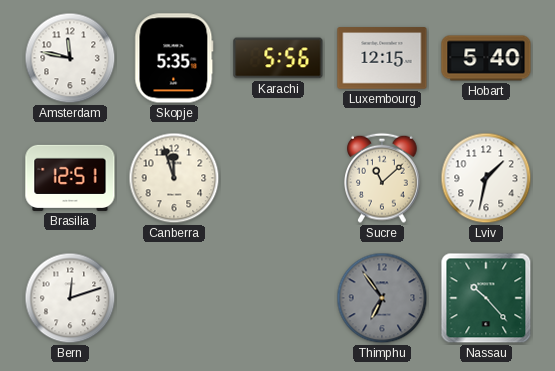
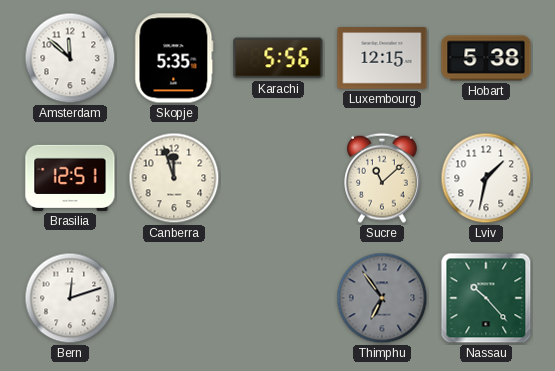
Amsterdam: 11:47 -> 11:52
Hobart: 5:40 -> 5:38
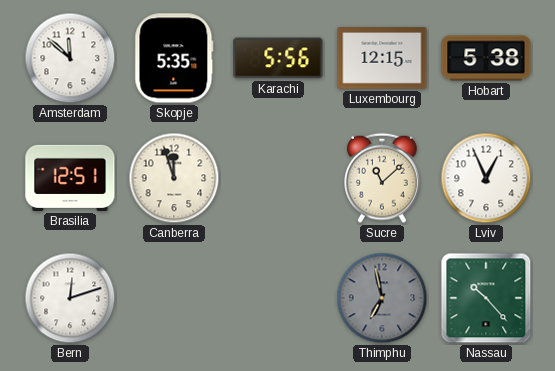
Lviv: 1:32 -> 12:56
Thimphu: 6:54 -> 6:58
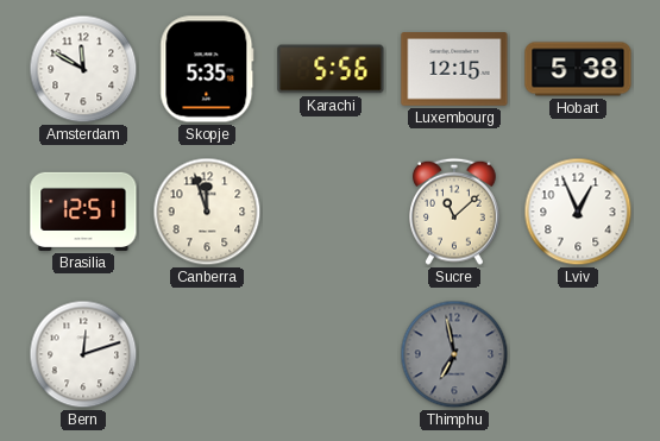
Amsterdam: 11:52 -> 11:50
Nassau: 10:23 -> none
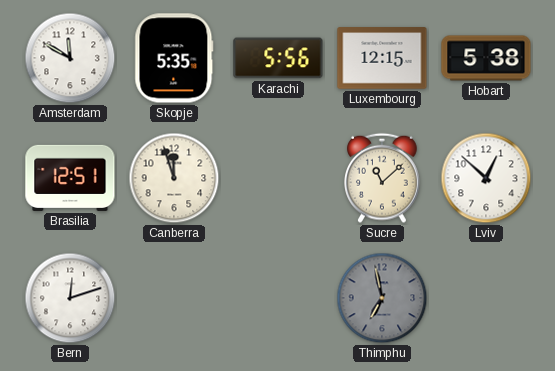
Lviv: 12:56 -> 12:52
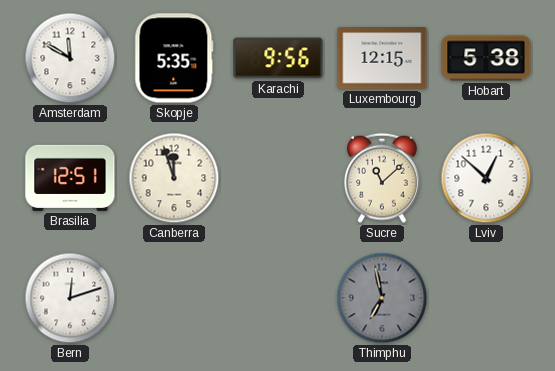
Karachi: 5:56 -> 9:56
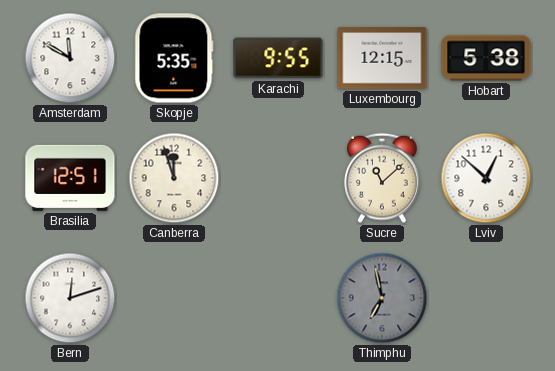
Karachi: 9:56 -> 9:55
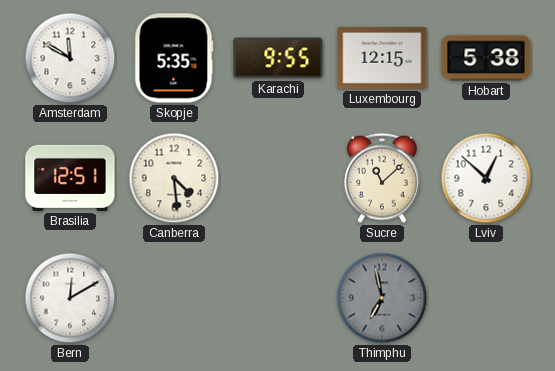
Canberra: 11:57 -> 4:29
Bern: 12:12 -> 12:10
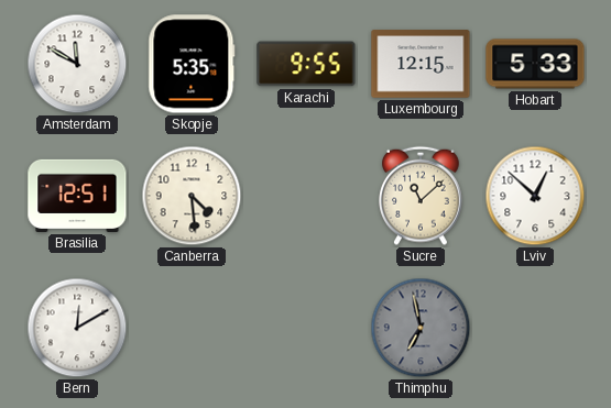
Hobart: 5:38 -> 5:33
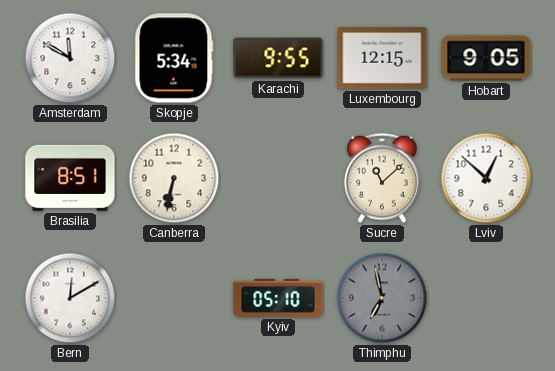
Skopje: 5:35 -> 5:34
Hobart: 5:33 -> 9:05
Brasilia: 12:51 -> 8:51
Canberra: 4:29 -> 6:32
Kyiv: none -> 05:10
